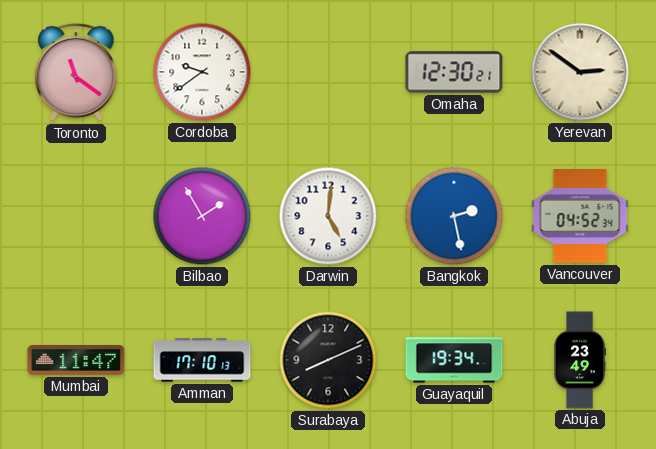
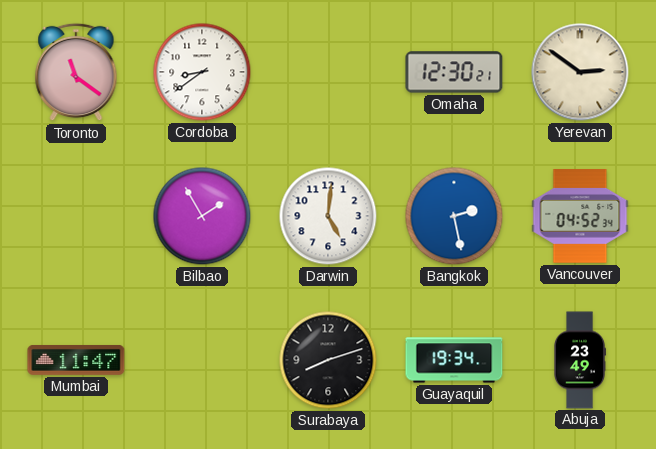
Cordoba: 9:39 -> 8:39
Amman: 17:10 -> none
Surabaya: 8:11 -> 8:12
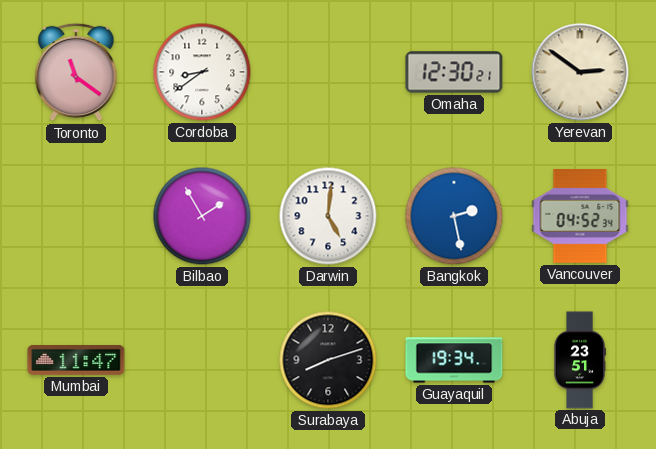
Abuja: 23:49 -> 23:51
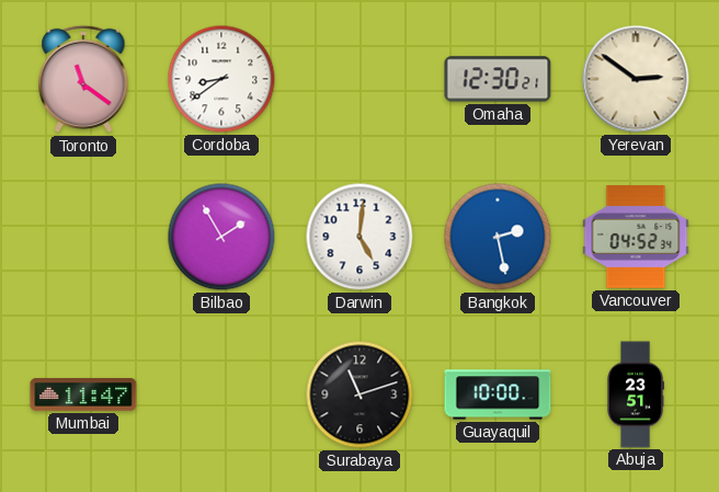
Surabaya: 8:12 -> 11:12
Guayaquil: 19:34 -> 10:00
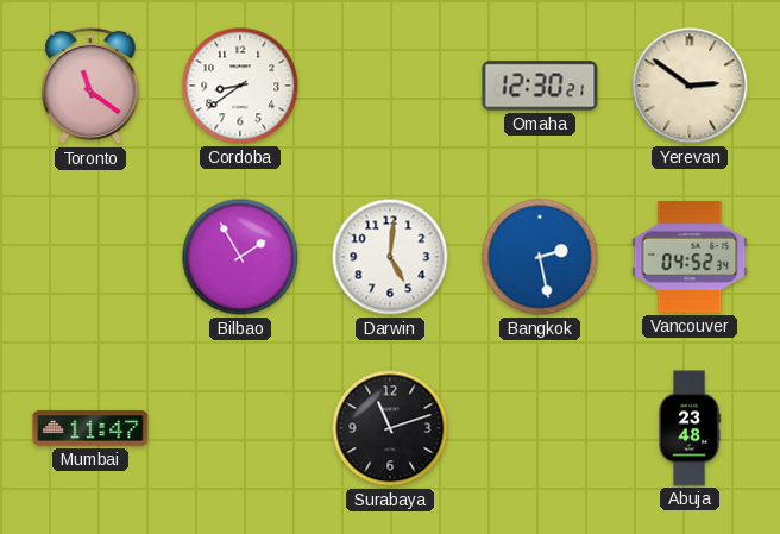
Guayaquil: 10:00 -> none
Abuja: 23:51 -> 23:48
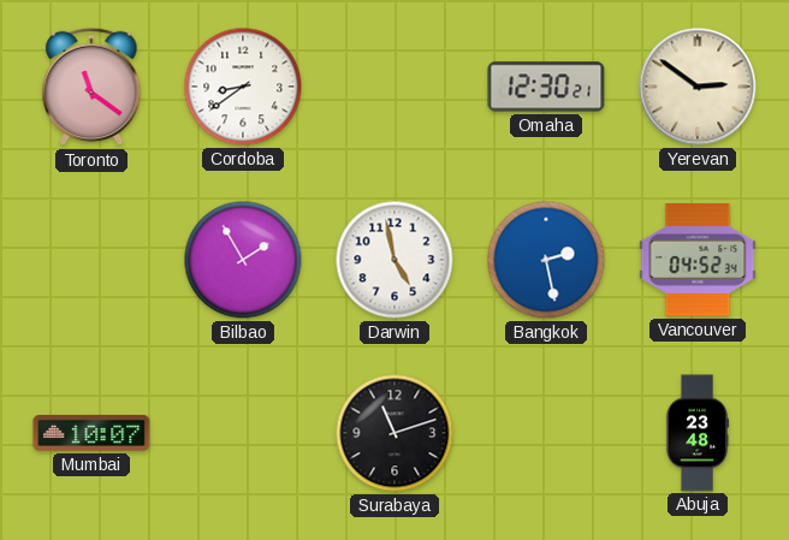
Darwin: 5:01 -> 4:58
Mumbai: 11:47 -> 10:07
